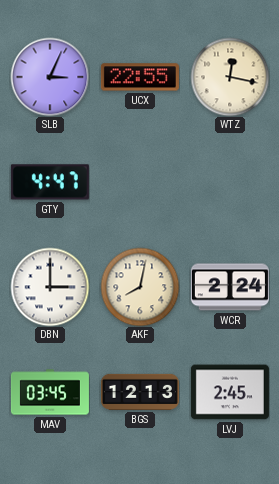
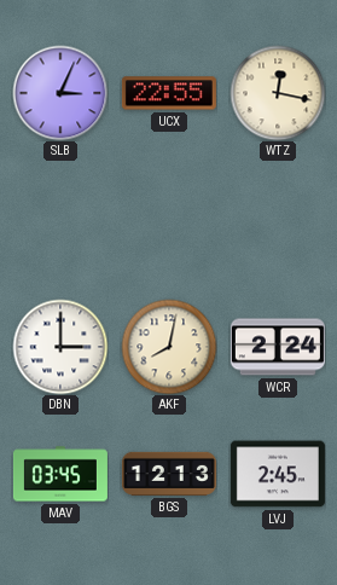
GTY: 4:47 -> none
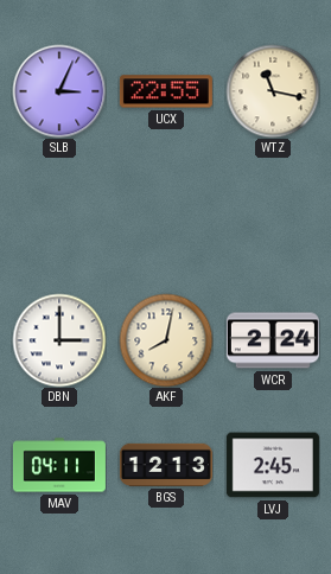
WTZ: 12:17 -> 11:17
MAV: 03:45 -> 04:11
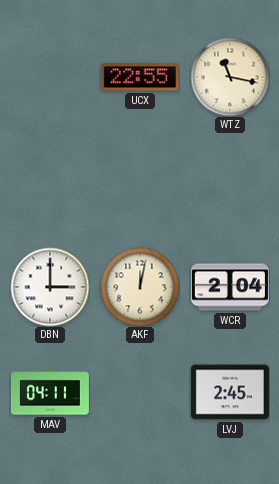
SLB: 3:04 -> none
AKF: 8:02 -> 12:02
WCR: 2:24 -> 2:04
BGS: 12:13 -> none
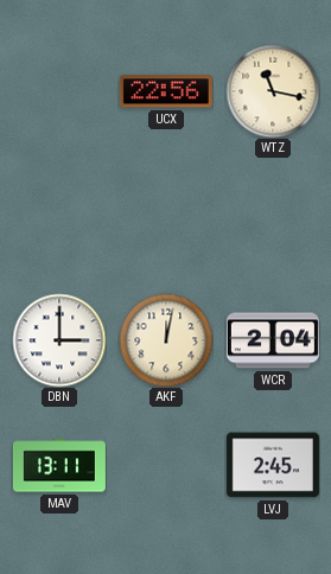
UCX: 22:55 -> 22:56
MAV: 04:11 -> 13:11
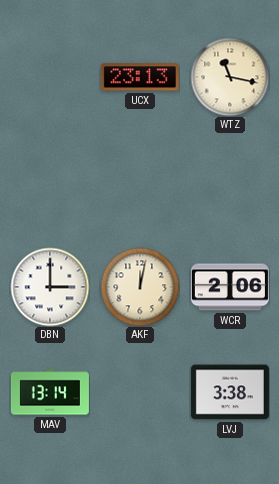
UCX: 22:56 -> 23:13
WCR: 2:04 -> 2:06
MAV: 13:11 -> 13:14
LVJ: 2:45 -> 3:38
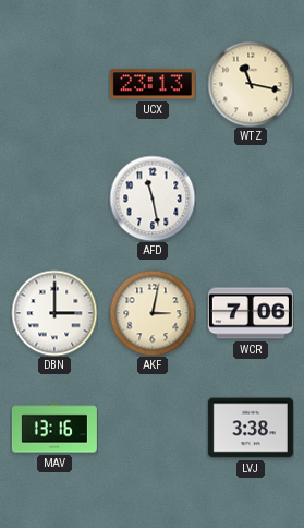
AFD: none -> 11:28
AKF: 12:02 -> 3:02
WCR: 2:06 -> 7:06
MAV: 13:14 -> 13:16
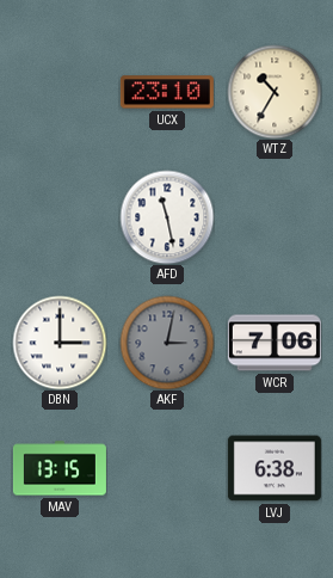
UCX: 23:13 -> 23:10
WTZ: 11:17 -> 10:35
AKF dial: cream -> grey
MAV: 13:16 -> 13:15
LVJ: 3:38 -> 6:38
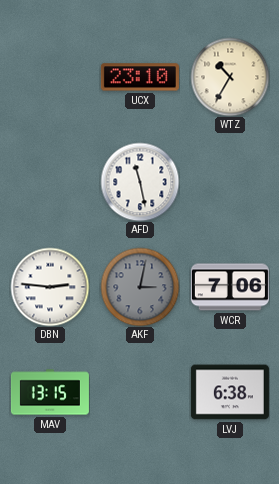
DBN: 3:00 -> 2:46
